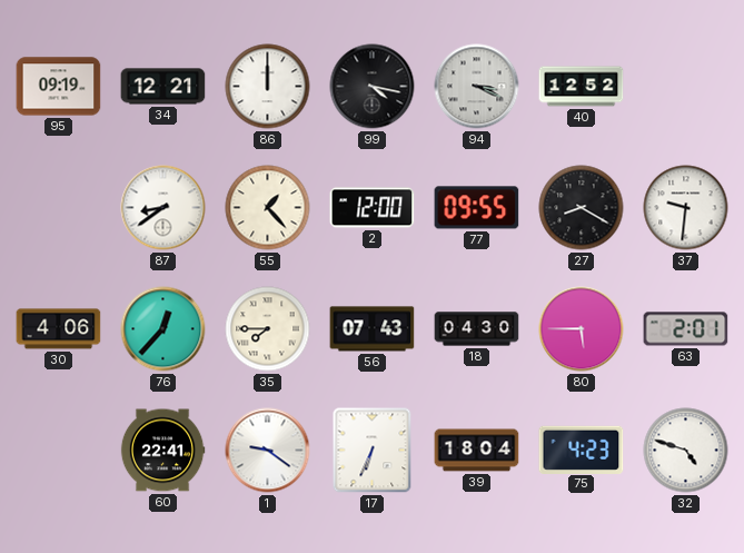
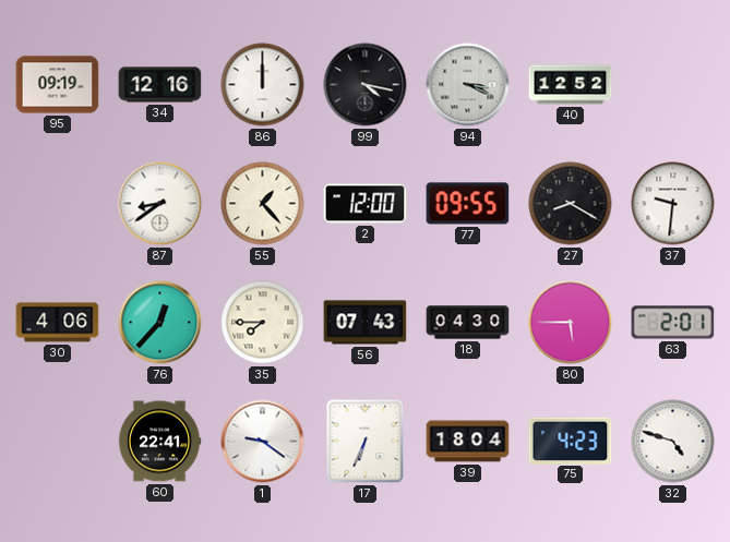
34: 12:21 -> 12:16
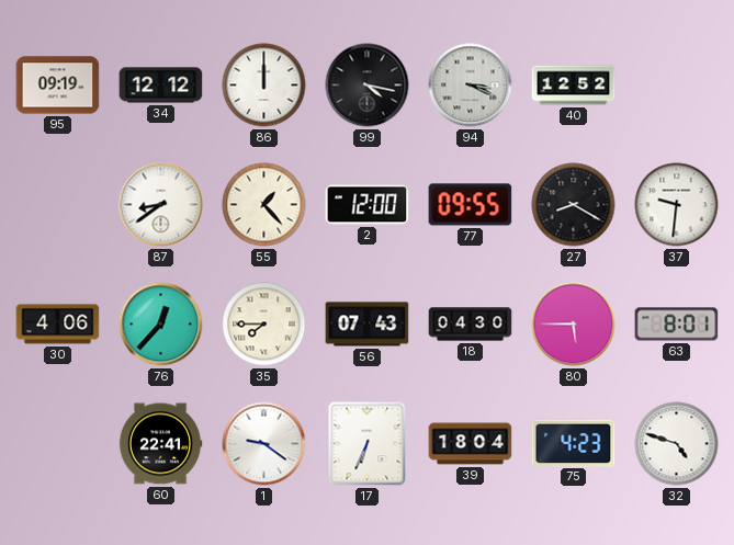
34: 12:16 -> 12:12
63: 2:01 -> 8:01
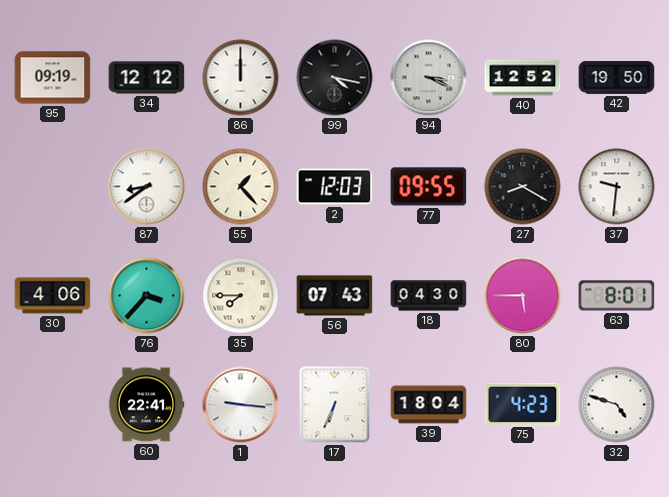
42: none -> 19:50
2: 12:00 -> 12:03
76: 12:37 -> 3:37
1: 9:21 -> 9:16
